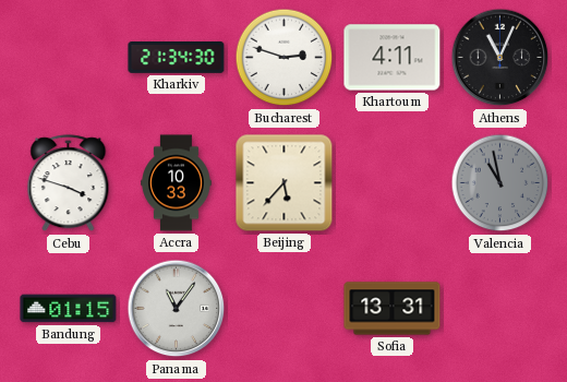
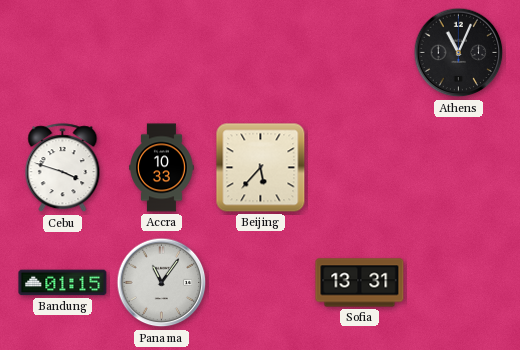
Kharkiv: 21:34 -> none
Bucharest: 2:48 -> none
Khartoum: 4:11 -> none
Valencia: 10:58 -> none
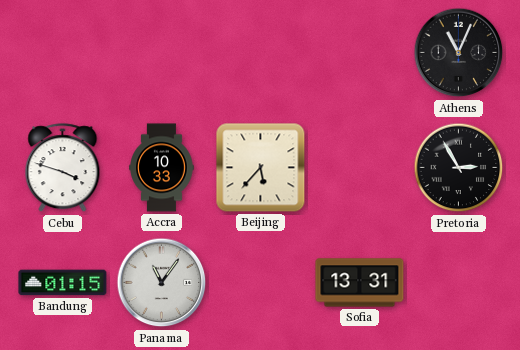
Pretoria: none -> 2:55
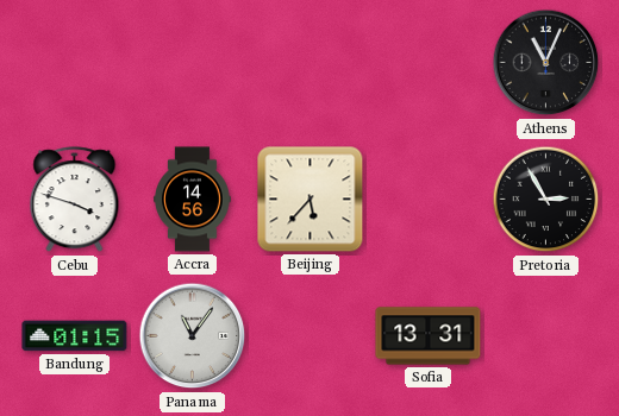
Accra: 10:33 -> 14:56
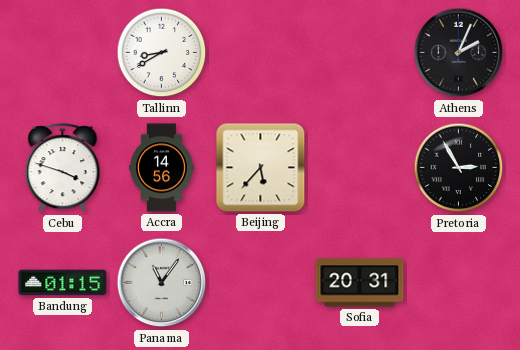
Tallinn: none -> 8:40
Athens: 11:04 -> 2:04
Sofia: 13:31 -> 20:31
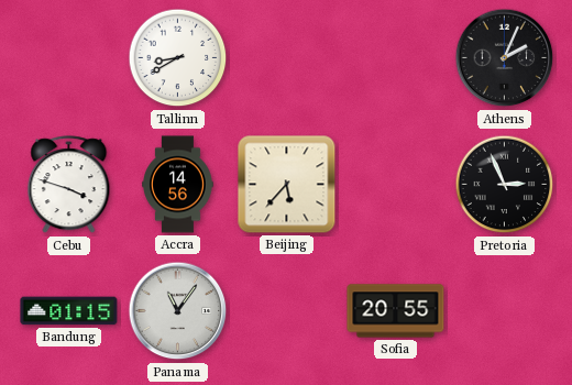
Pretoria: 2:55 -> 2:56
Sofia: 20:31 -> 20:55
